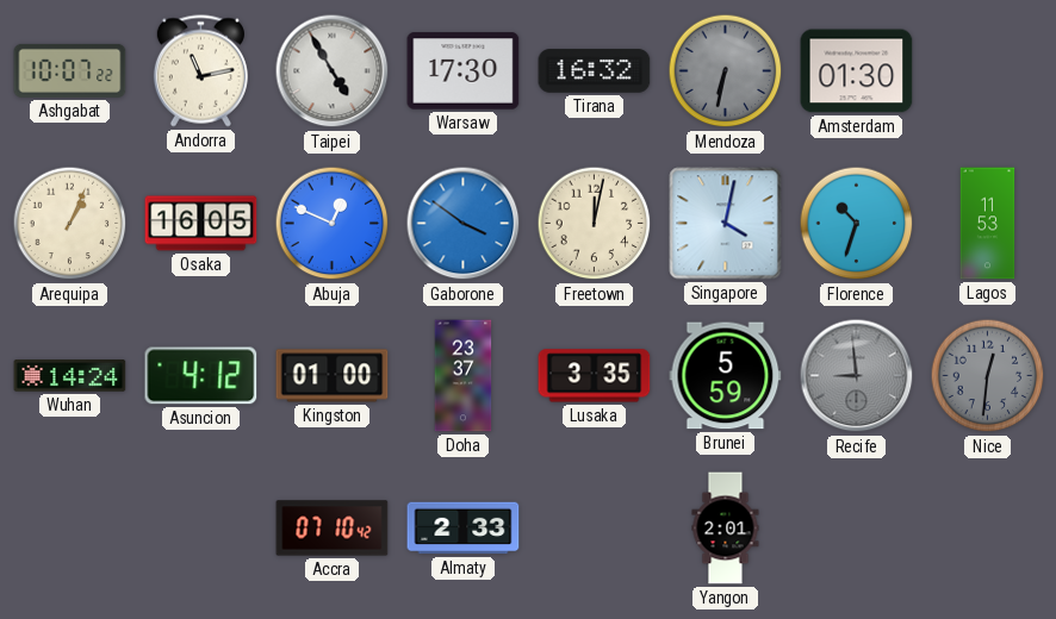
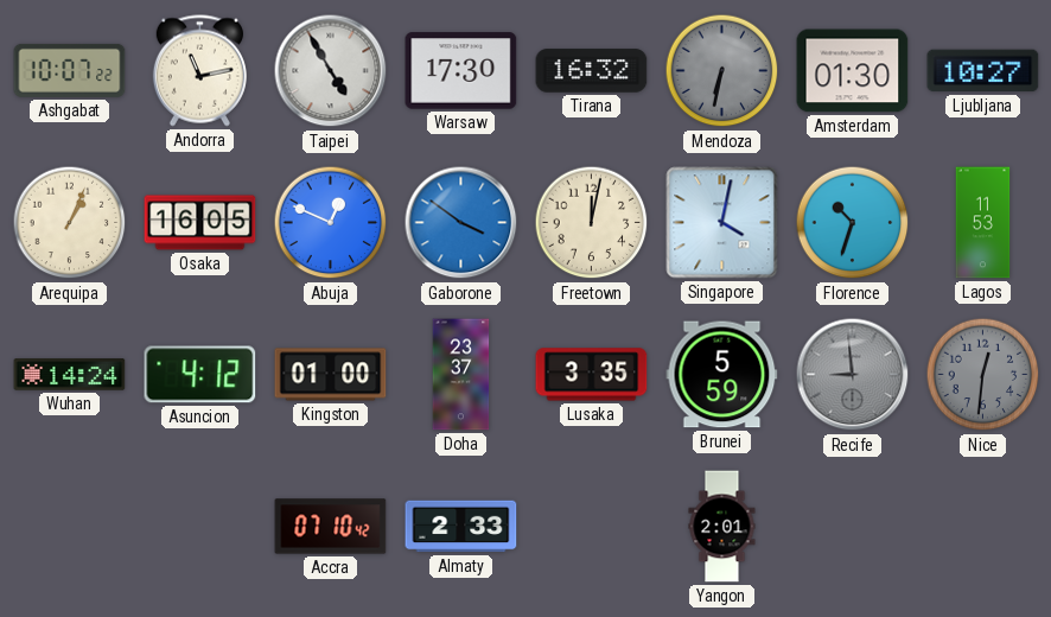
Ljubljana: none -> 10:27
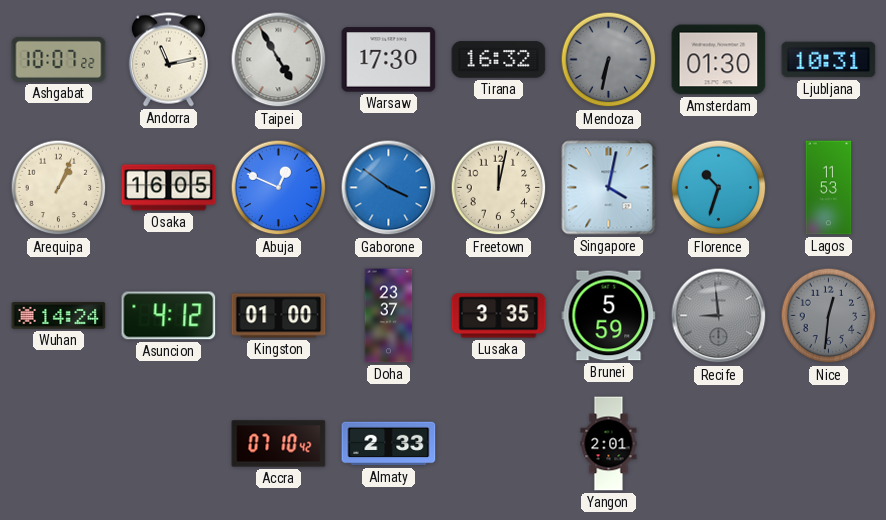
Ljubljana: 10:27 -> 10:31
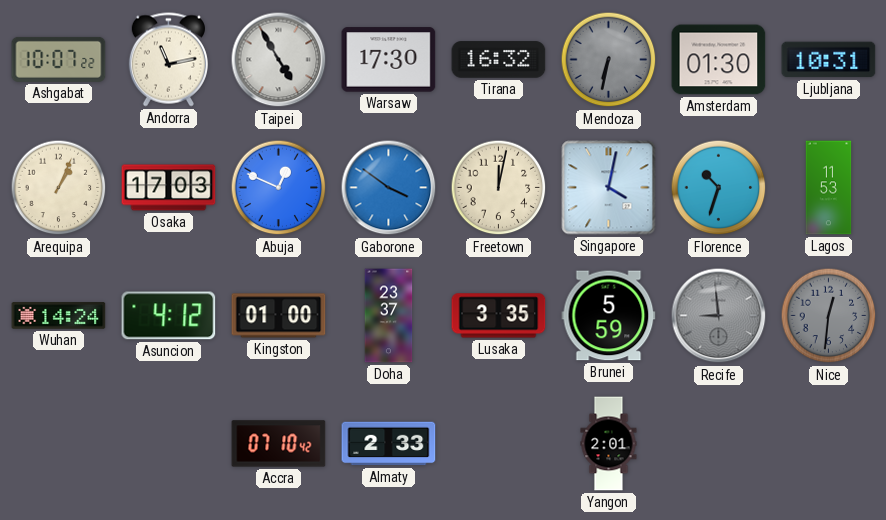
Osaka: 16:05 -> 17:03
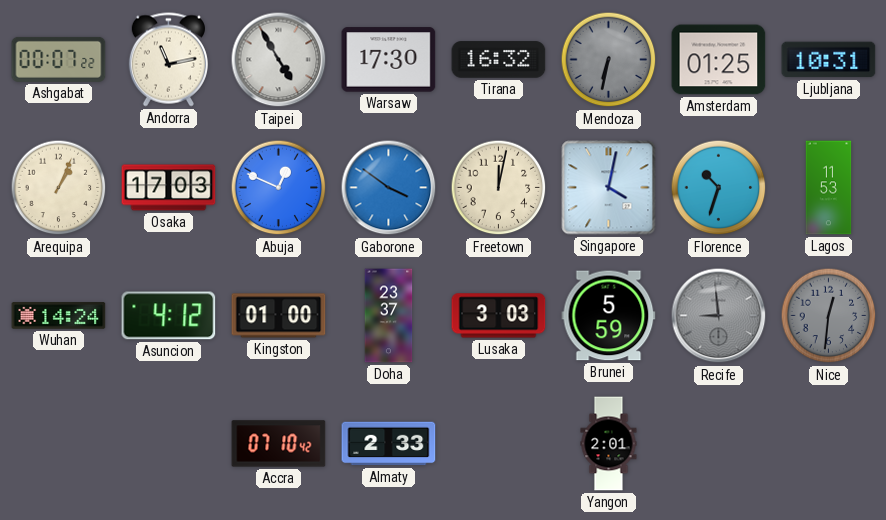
Ashgabat: 10:07 -> 00:07
Amsterdam: 01:30 -> 01:25
Lusaka: 3:35 -> 3:03
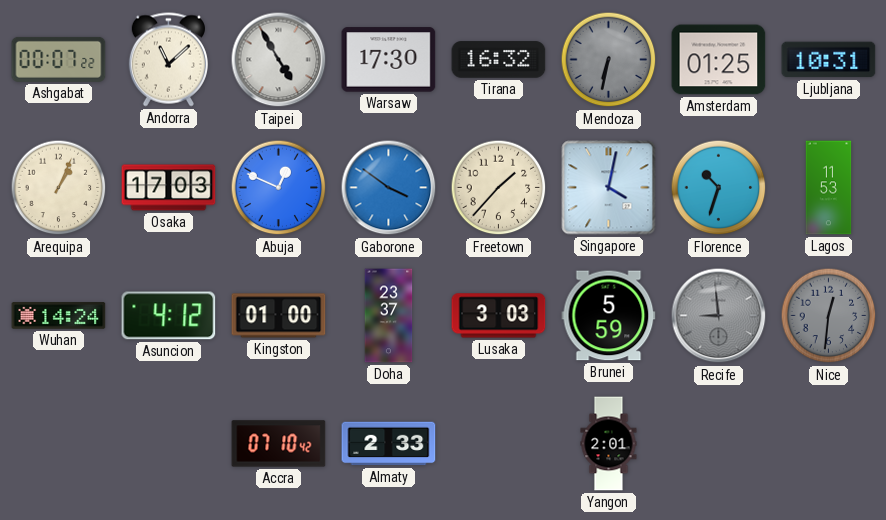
Andorra: 11:13 -> 11:08
Freetown: 12:02 -> 1:37
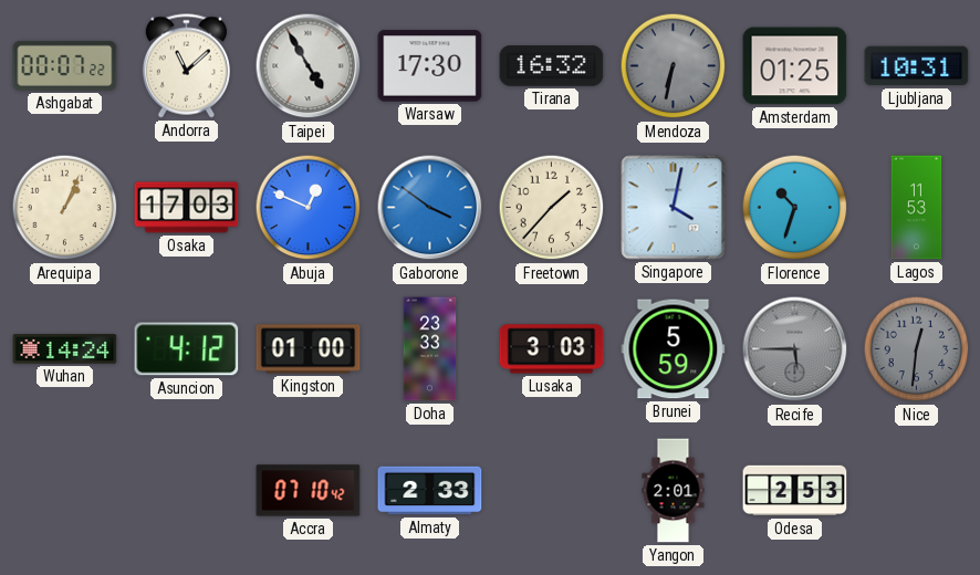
Doha: 23:37 -> 23:33
Recife: 8:59 -> 5:45
Odesa: none -> 2:53
